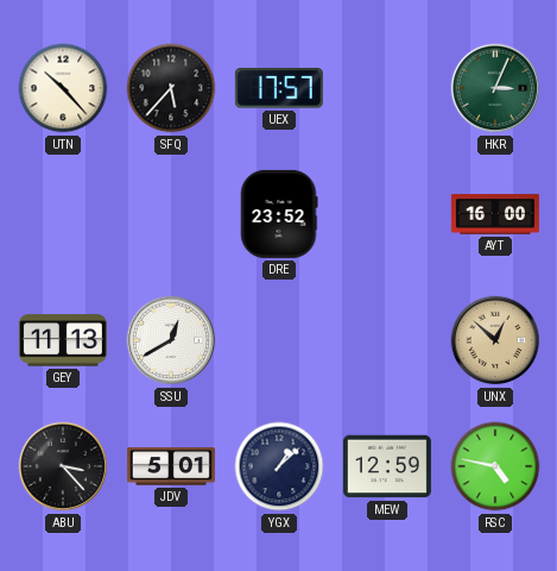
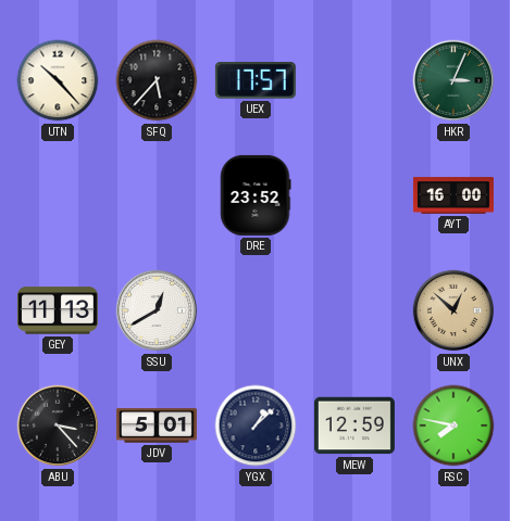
RSC: 4:47 -> 7:47
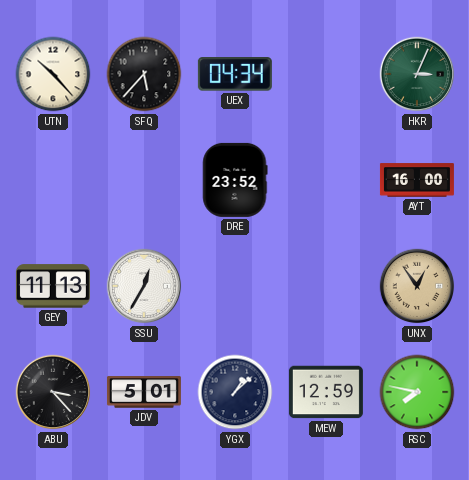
UEX: 17:57 -> 04:34
SSU: 12:40 -> 12:35
UNX: 12:52 -> 12:54
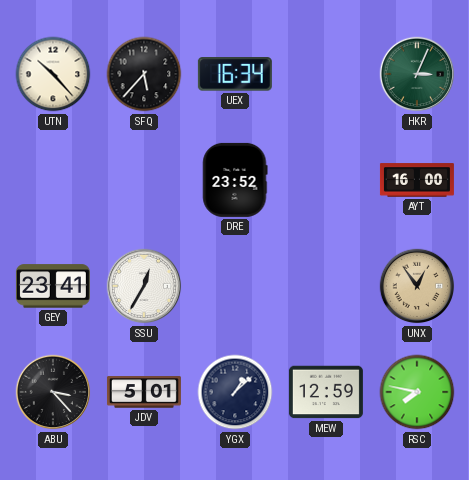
UEX: 04:34 -> 16:34
GEY: 11:13 -> 23:41
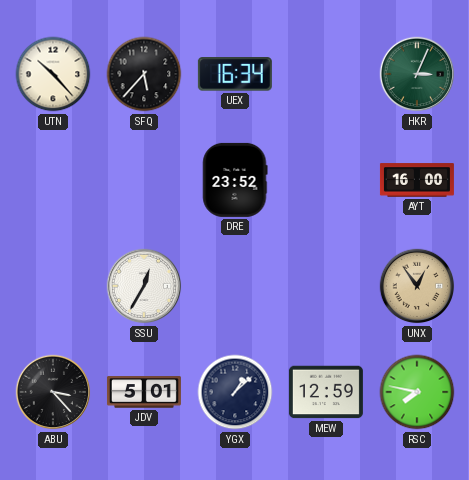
GEY: 23:41 -> none
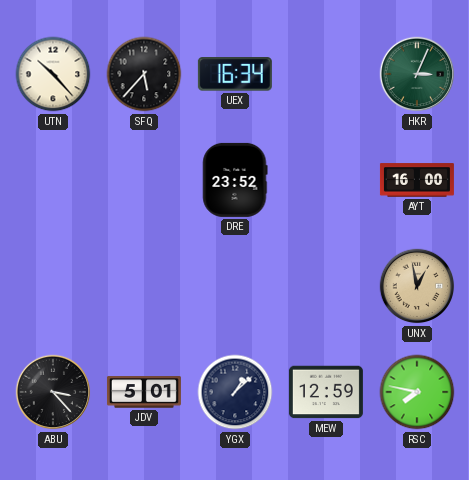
SSU: 12:35 -> none
UNX: 12:54 -> 12:58
